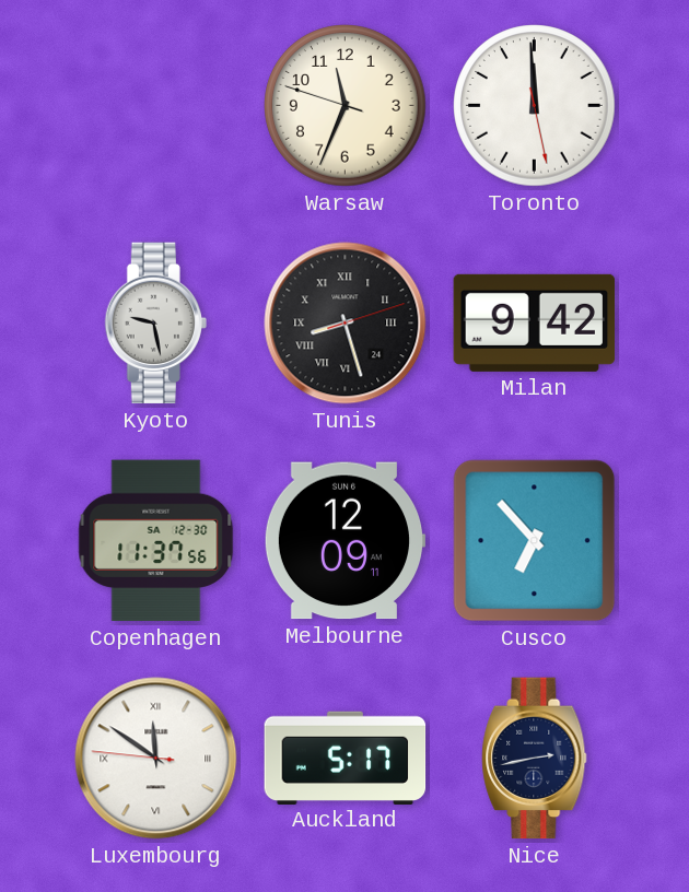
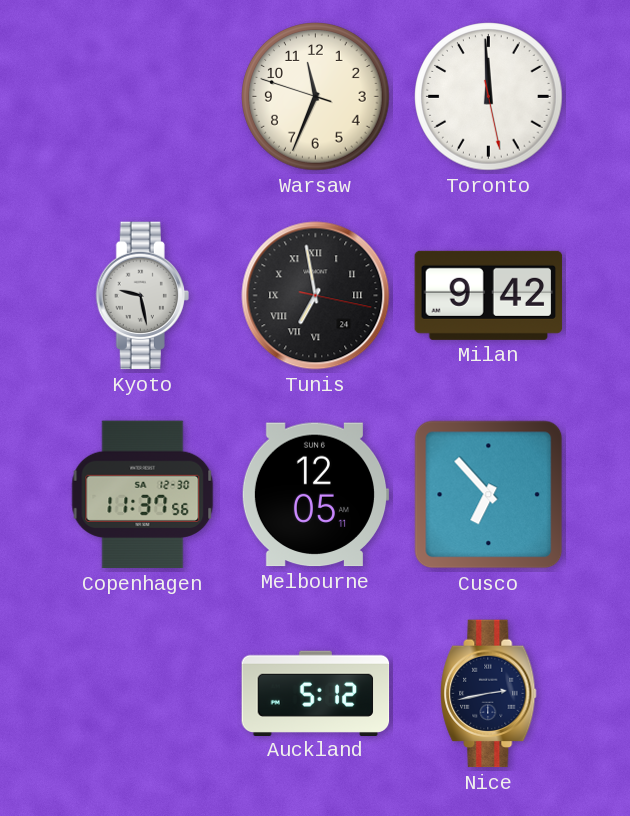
Tunis: 8:27 -> 6:58
Melbourne: 12:09 -> 12:05
Luxembourg: 11:50 -> none
Auckland: 5:17 -> 5:12
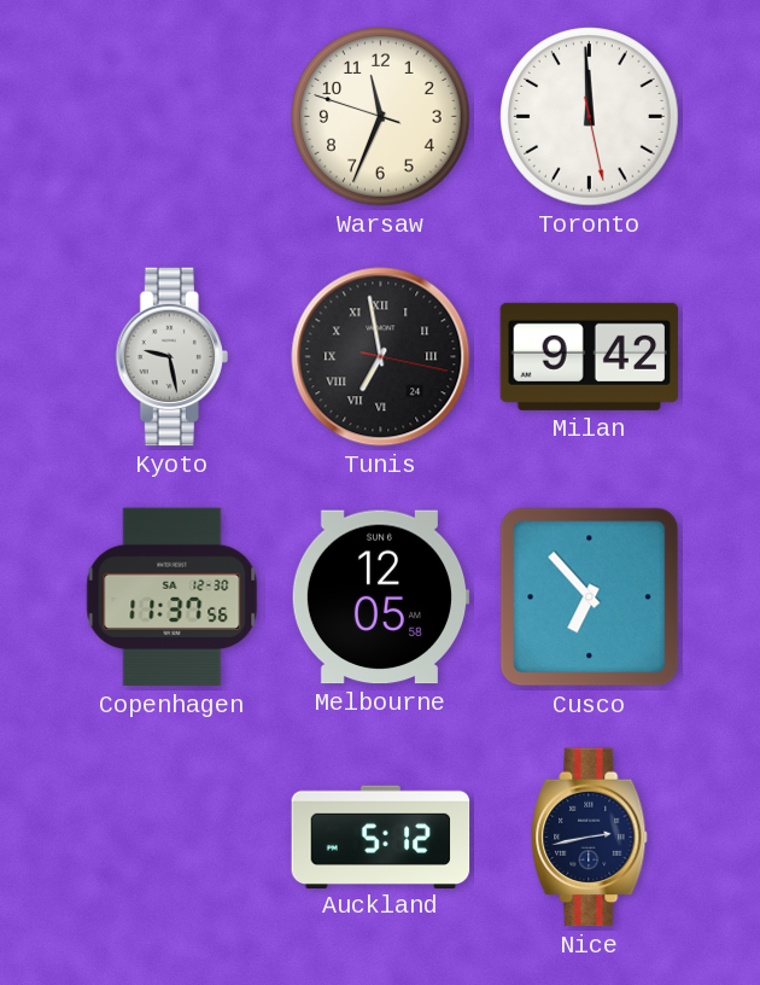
Melbourne: 12:05:11 -> 12:05:58
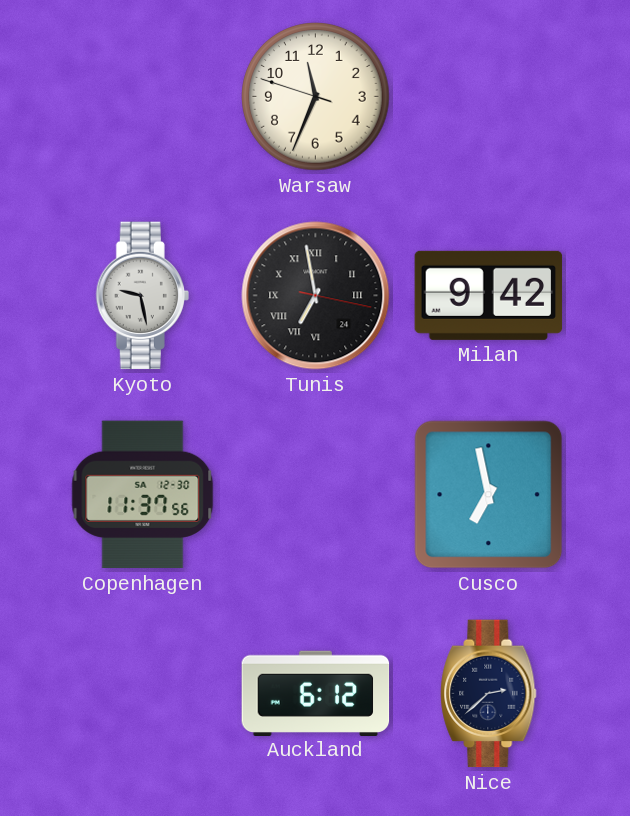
Toronto: 11:59 -> none
Melbourne: 12:05 -> none
Cusco: 6:53 -> 6:58
Auckland: 5:12 -> 6:12
Nice: 2:43 -> 2:38
